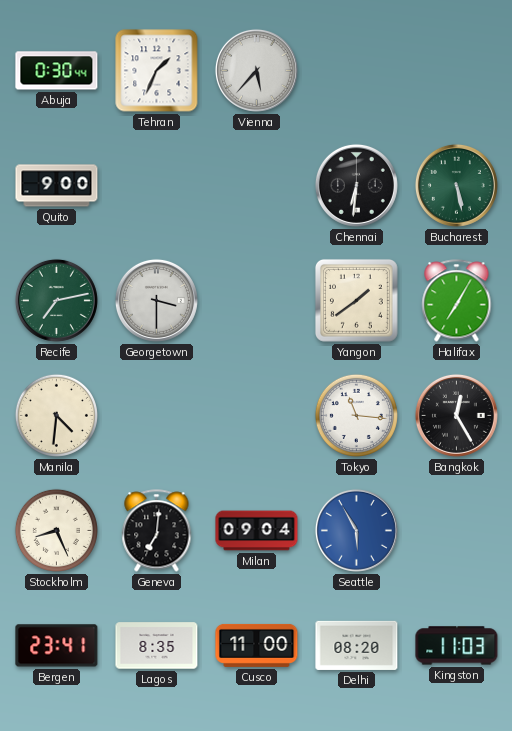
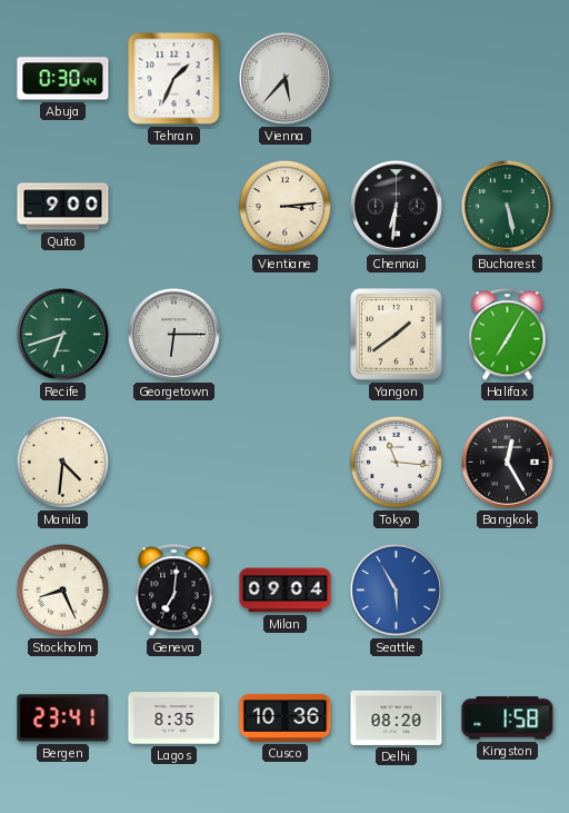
Vientiane: none -> 3:14
Recife: 7:13 -> 6:42
Georgetown: 3:30 -> 6:15
Cusco: 11:00 -> 10:36
Kingston: 11:03 -> 1:58
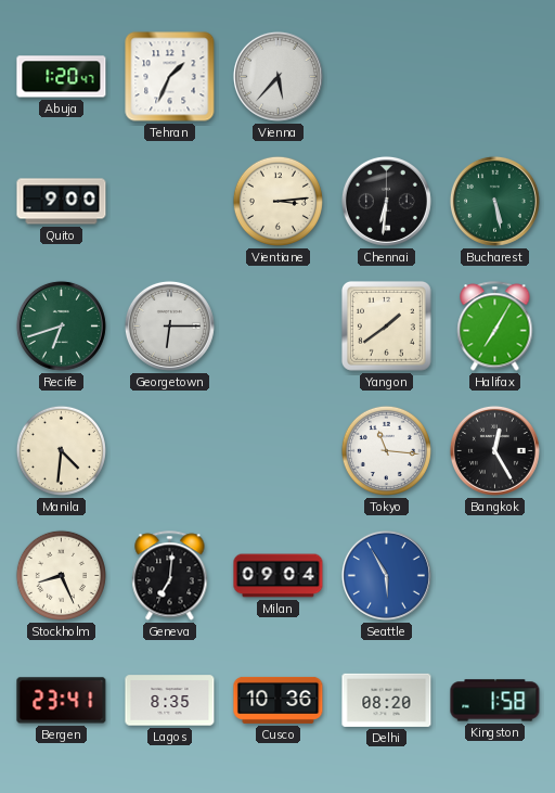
Abuja: 0:30 -> 1:20
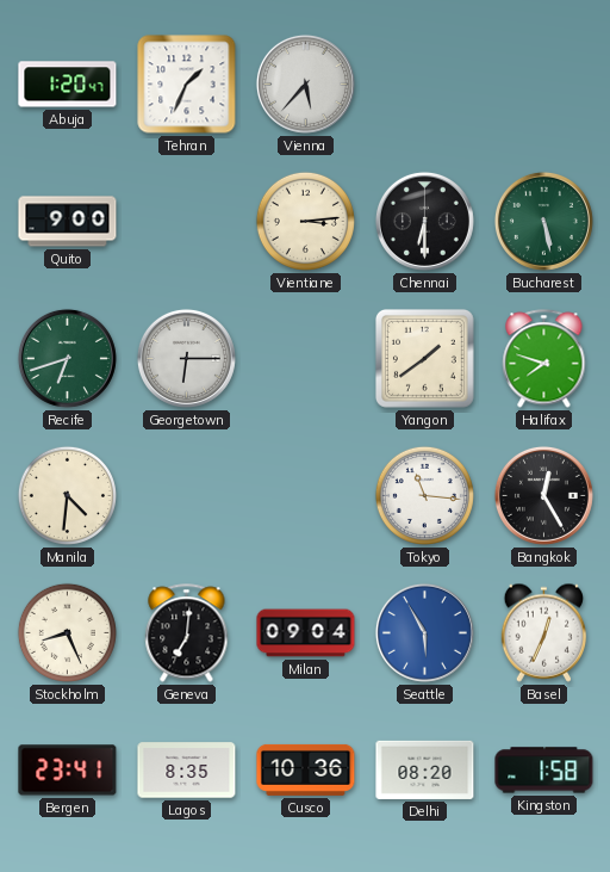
Chennai: 6:31 -> 6:30
Halifax: 7:05 -> 7:48
Basel: none -> 12:34
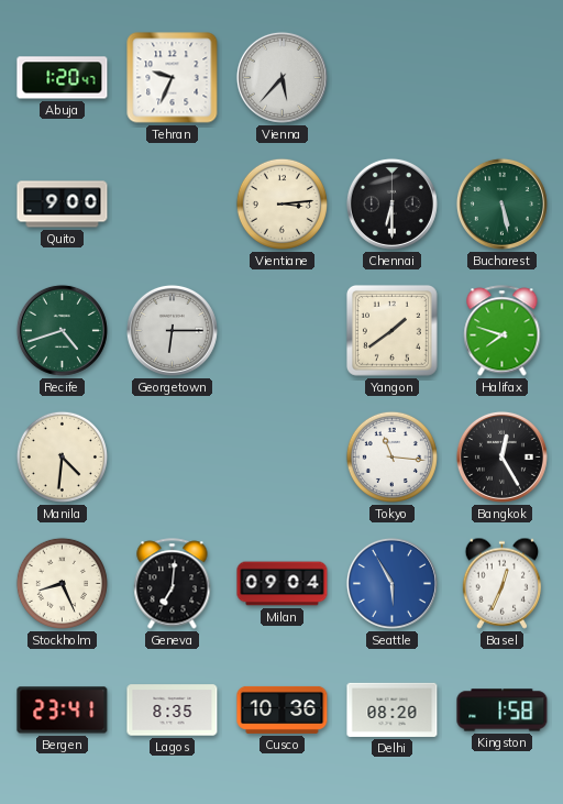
Tehran: 1:34 -> 9:34
Recife: 6:42 -> 4:42
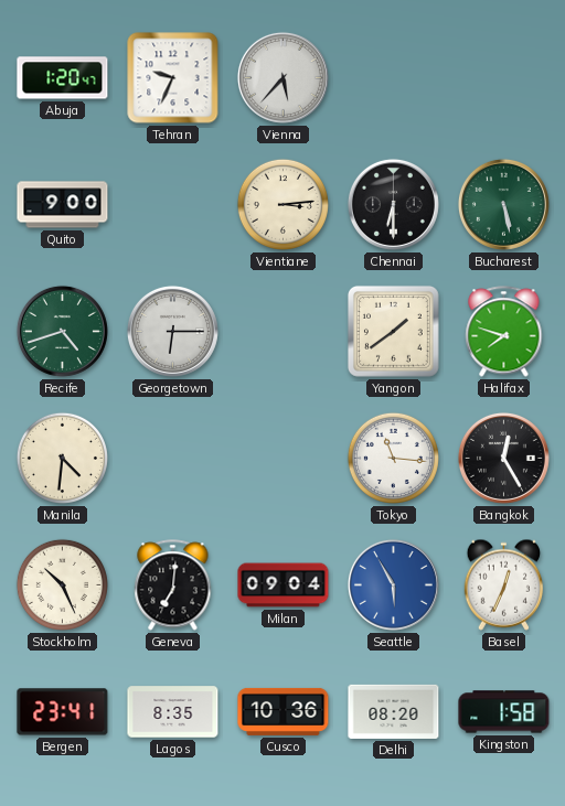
Stockholm: 8:26 -> 10:26
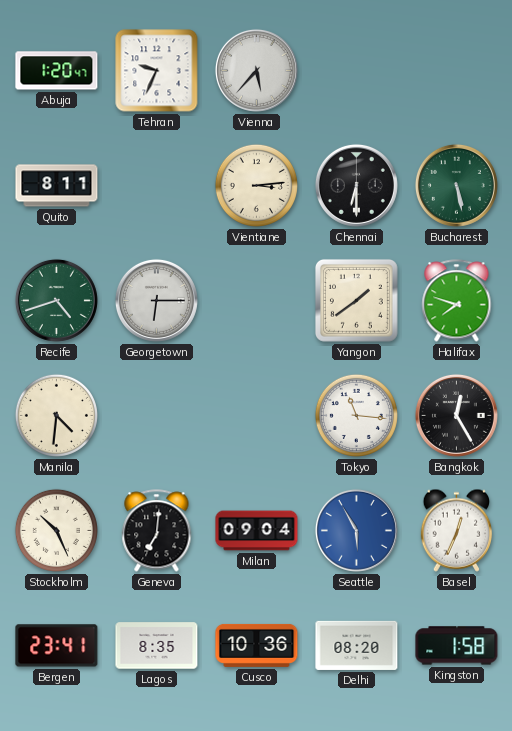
Quito: 9:00 -> 8:11
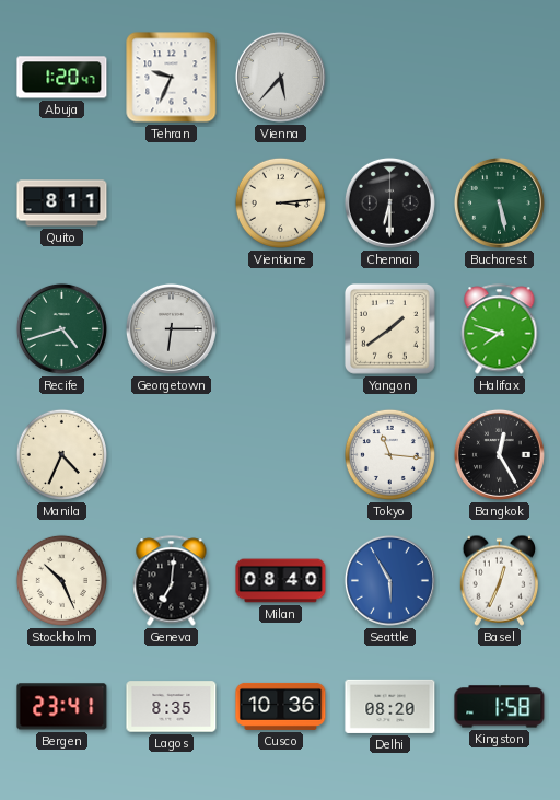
Manila: 4:31 -> 4:34
Milan: 09:04 -> 08:40
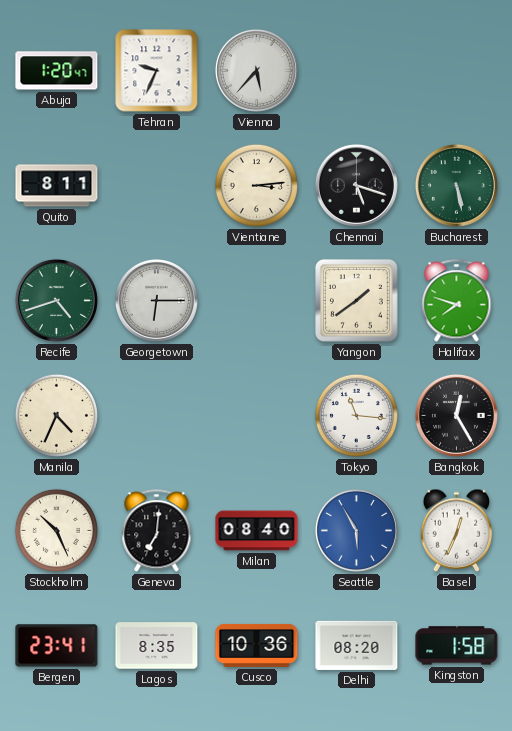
Chennai: 6:30 -> 5:18
